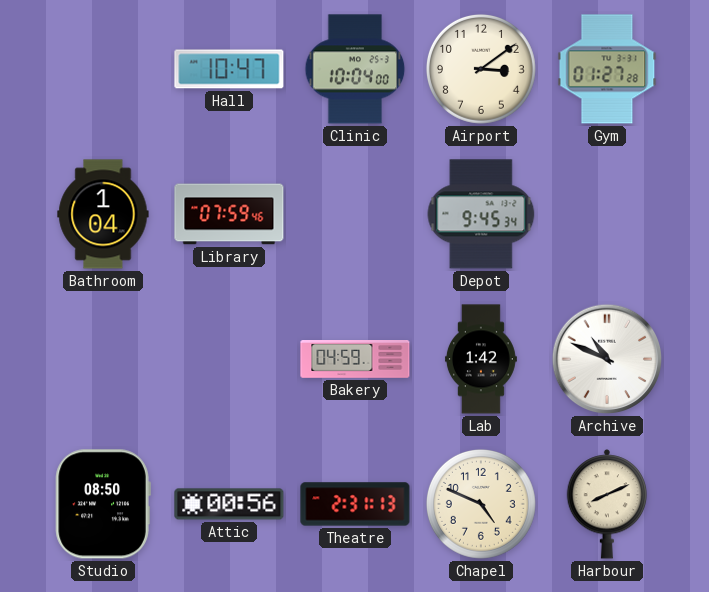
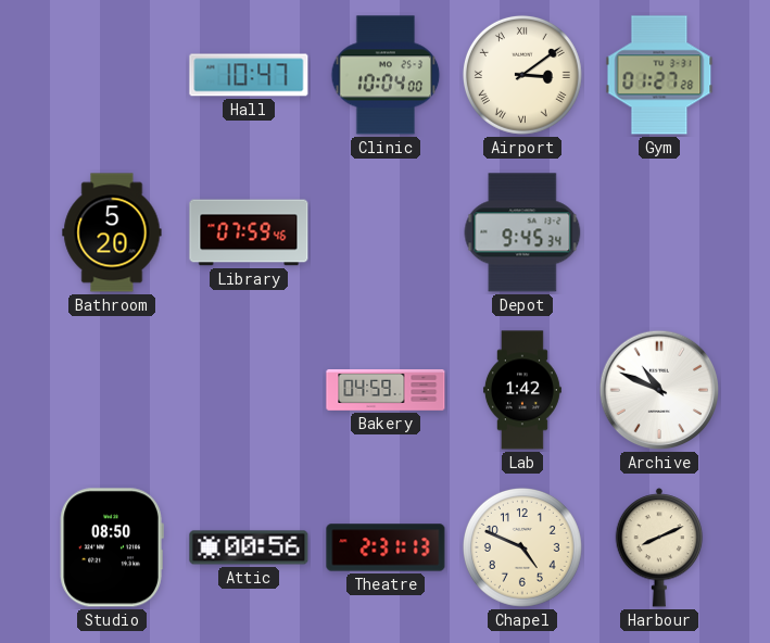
Airport numerals: Arabic -> Roman
Bathroom: 1:04 -> 5:20
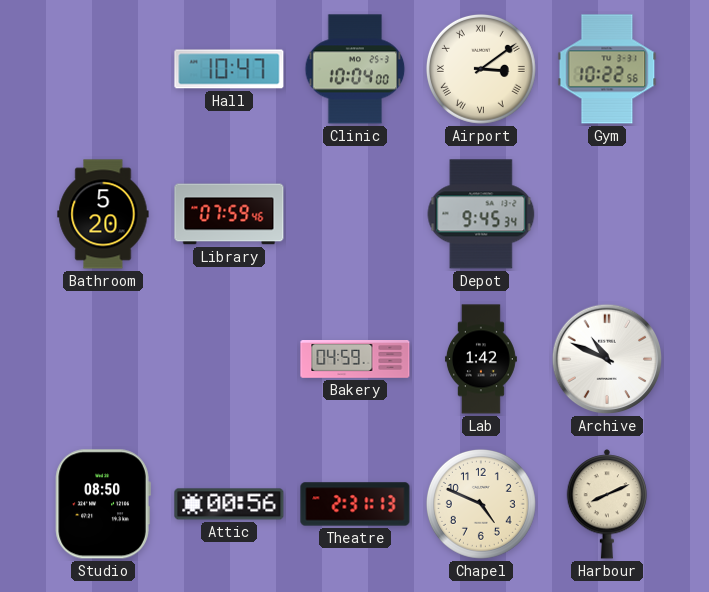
Gym: 01:27 -> 10:22
